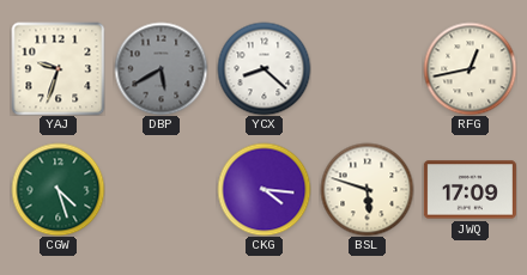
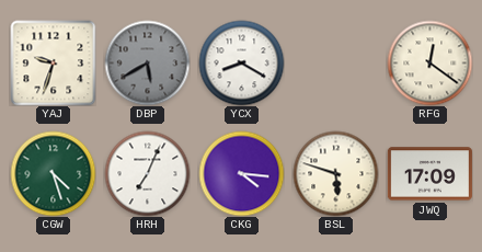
YCX: 8:22 -> 8:20
RFG: 12:43 -> 12:21
HRH: none -> 7:04
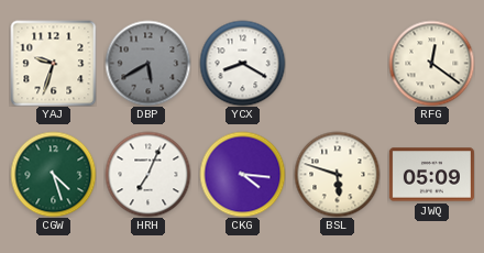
JWQ: 17:09 -> 05:09
